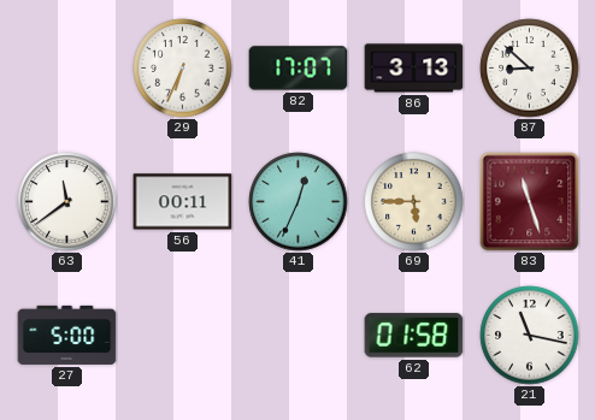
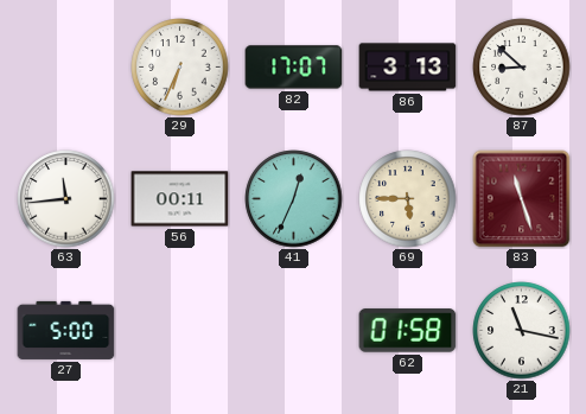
63: 11:39 -> 11:44
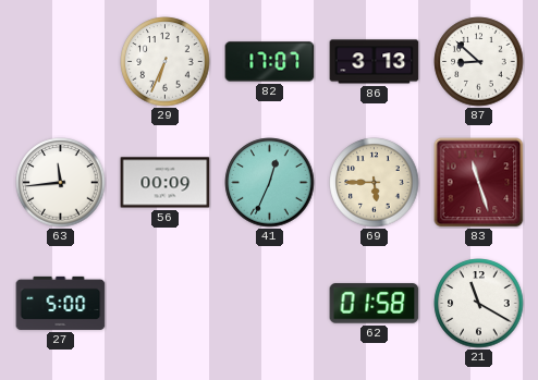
56: 00:11 -> 00:09
21: 11:17 -> 11:20
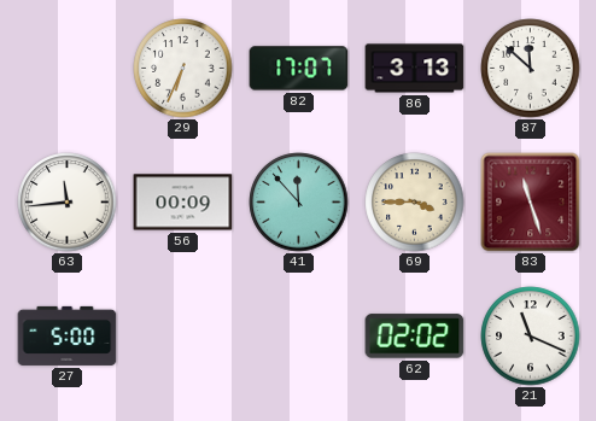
87: 8:52 -> 11:52
41: 12:34 -> 11:53
69: 5:45 -> 3:45
62: 01:58 -> 02:02
21: 11:20 -> 11:19
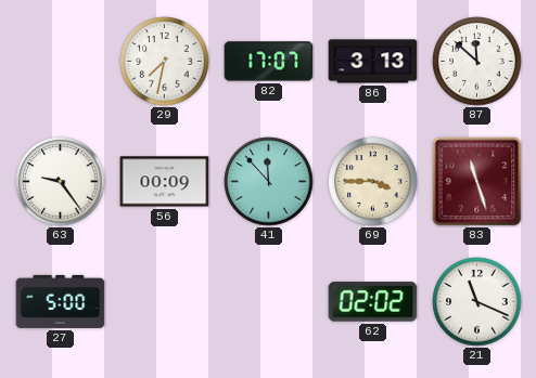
29: 6:34 -> 7:32
63: 11:44 -> 9:24
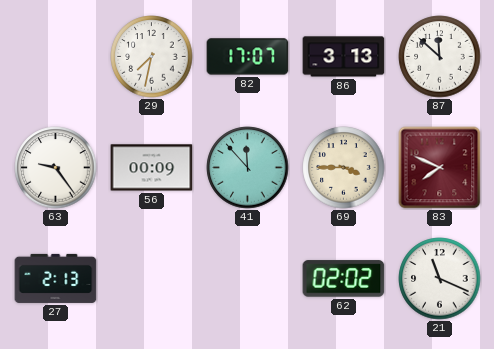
83: 11:27 -> 7:49
27: 5:00 -> 2:13
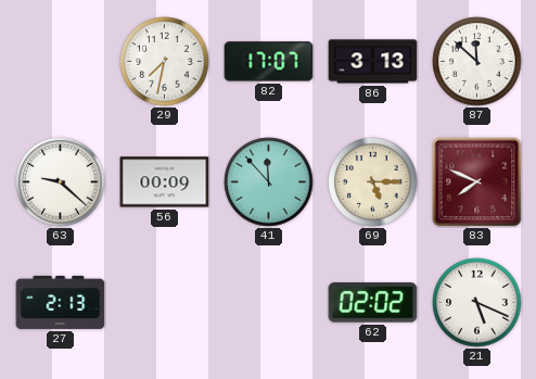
63: 9:24 -> 9:22
69: 3:45 -> 5:15
21: 11:19 -> 5:19
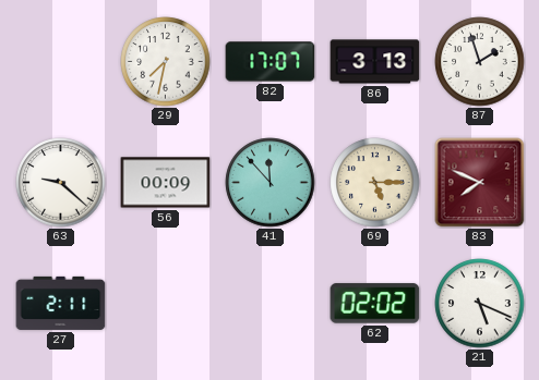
87: 11:52 -> 1:57
27: 2:13 -> 2:11
